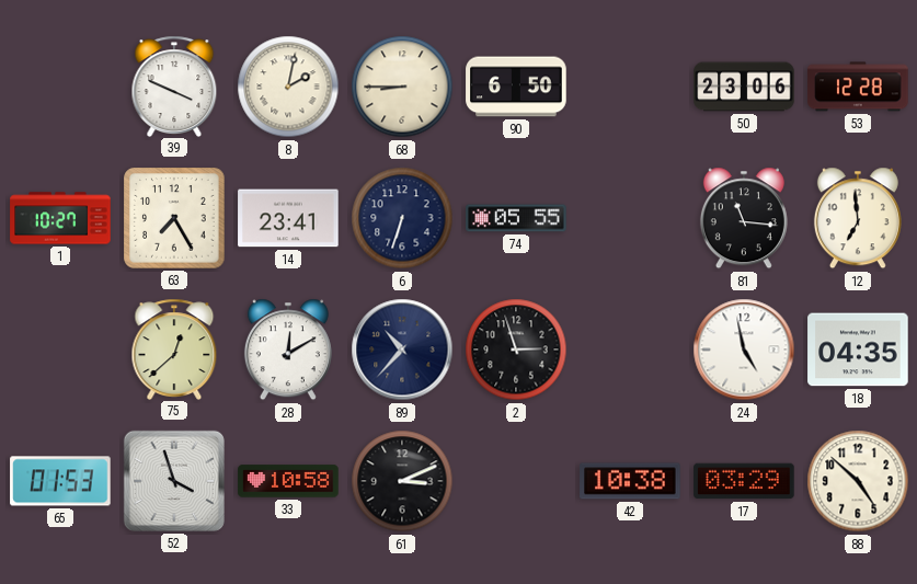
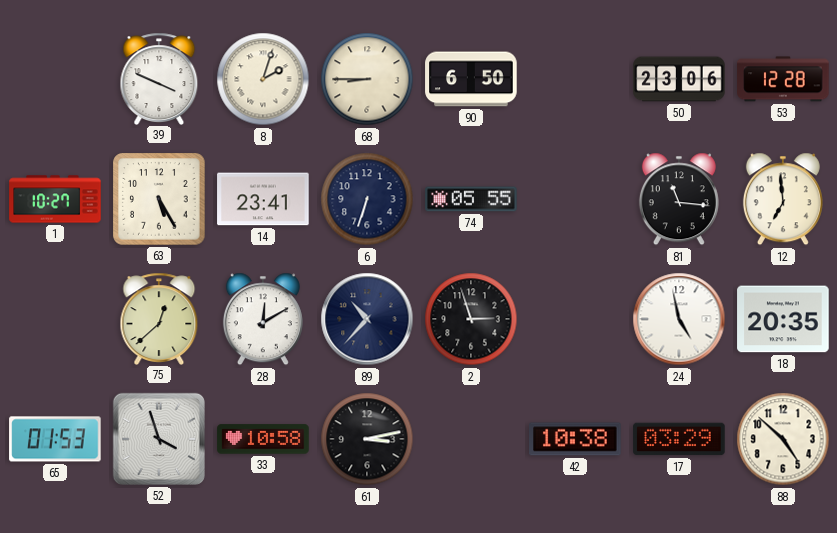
8: 2:02 -> 2:03
63: 7:25 -> 5:25
18: 04:35 -> 20:35
61: 3:11 -> 3:13
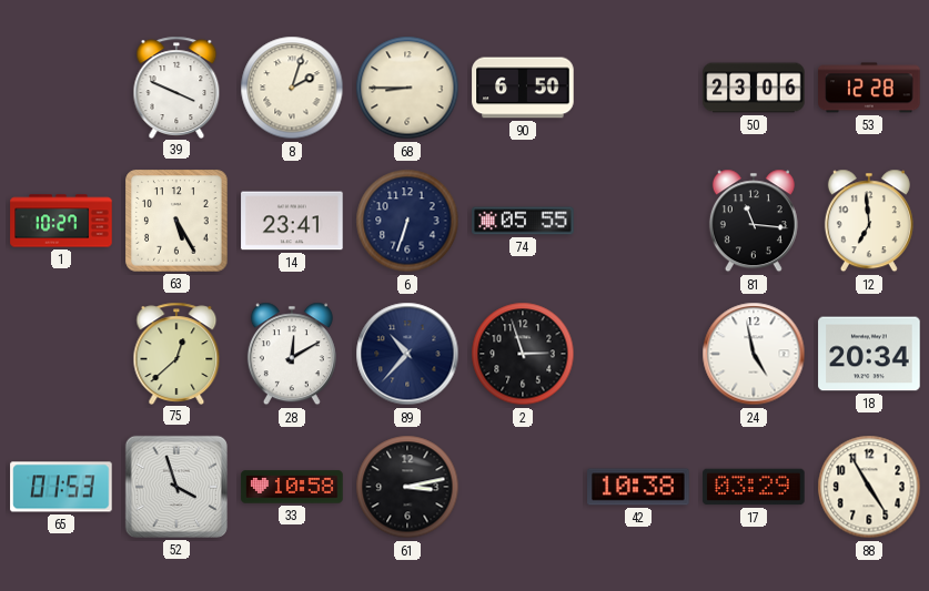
18: 20:35 -> 20:34
88: 4:52 -> 4:55
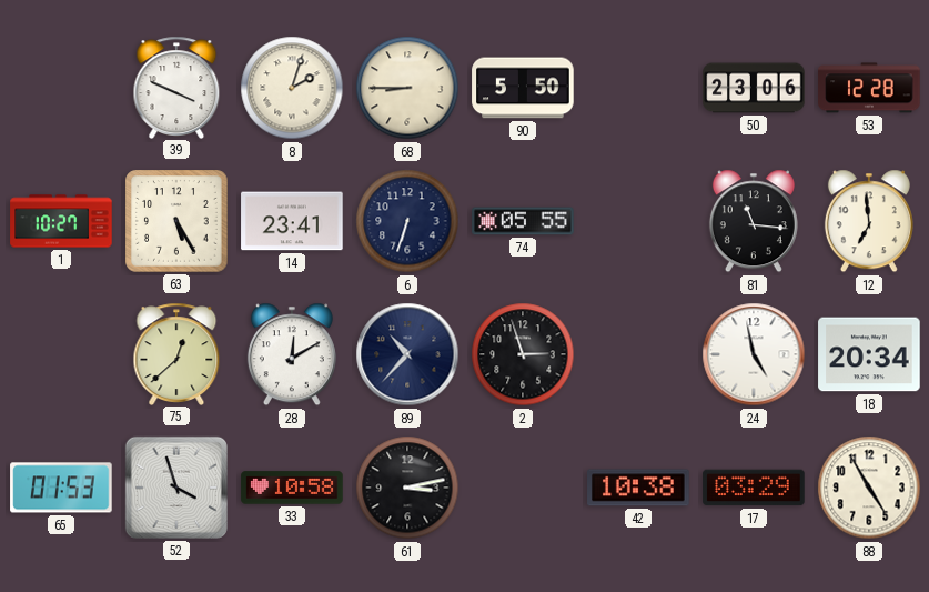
90: 6:50 -> 5:50
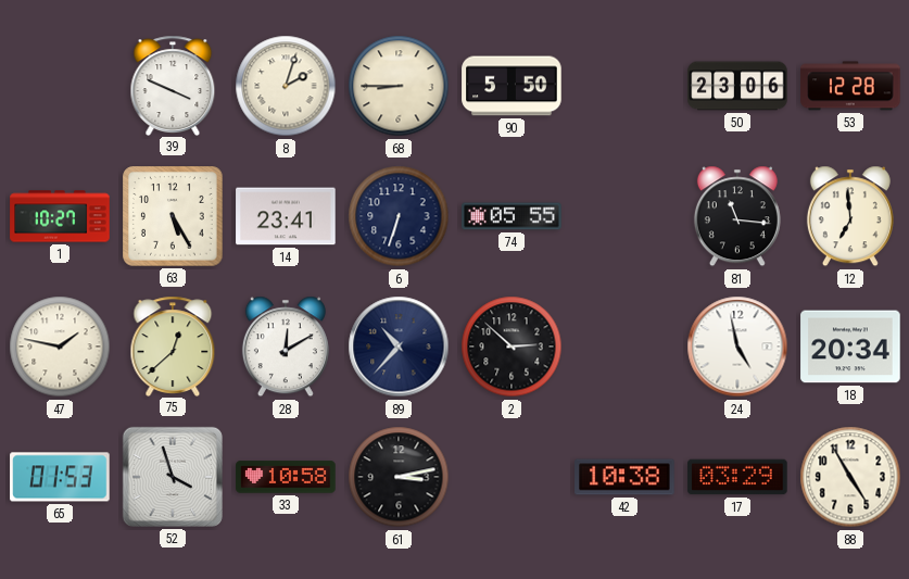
47: none -> 1:47
2: 2:57 -> 2:52
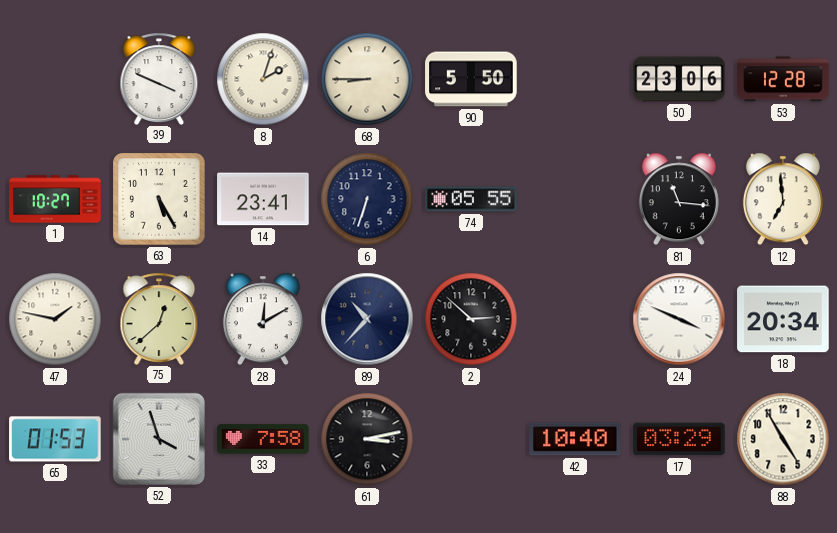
24: 4:58 -> 3:49
33: 10:58 -> 7:58
42: 10:38 -> 10:40
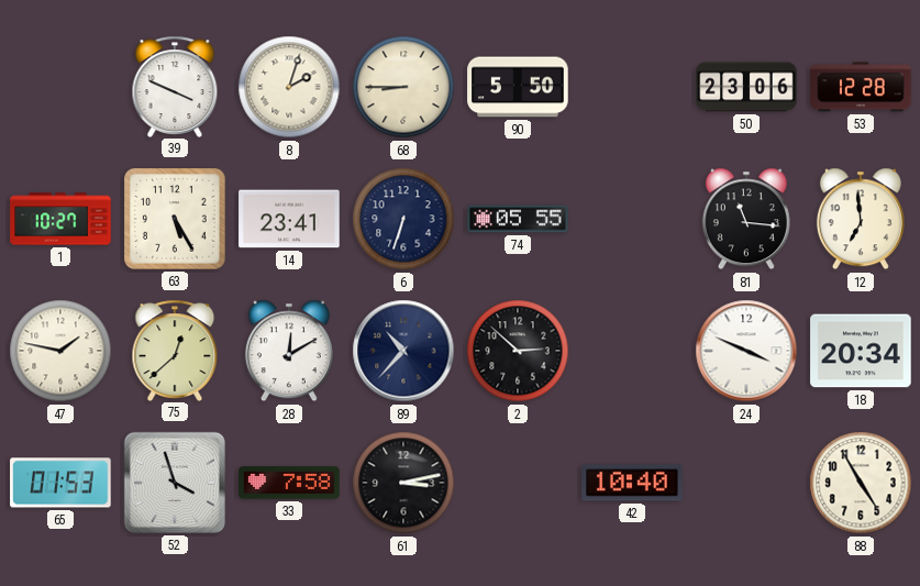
17: 03:29 -> none
